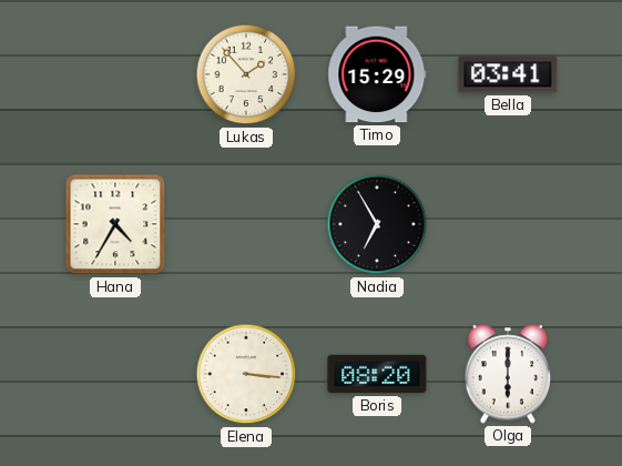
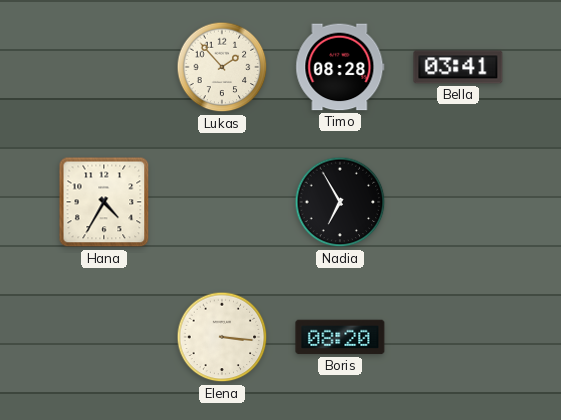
Timo: 15:29 -> 08:28
Olga: 6:00 -> none
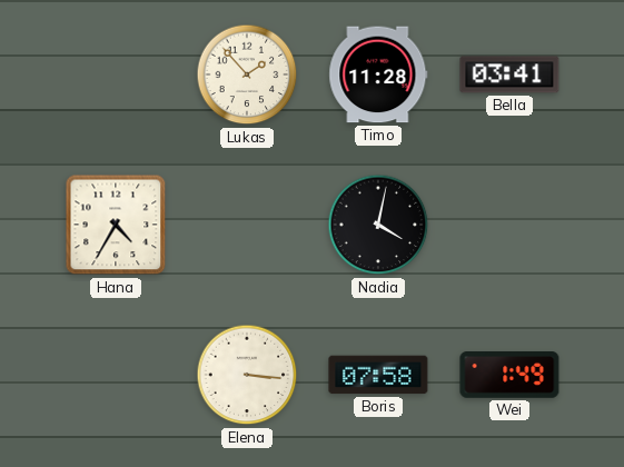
Timo: 08:28 -> 11:28
Nadia: 6:55 -> 4:02
Boris: 08:20 -> 07:58
Wei: none -> 1:49
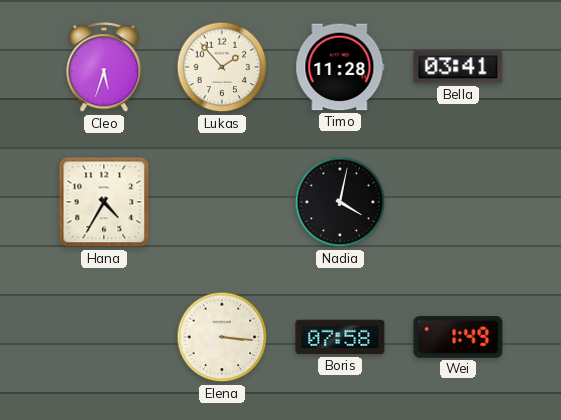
Cleo: none -> 5:33
